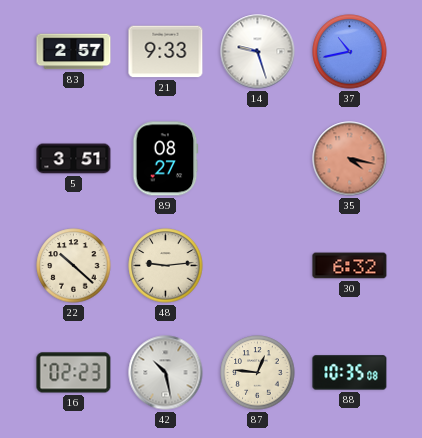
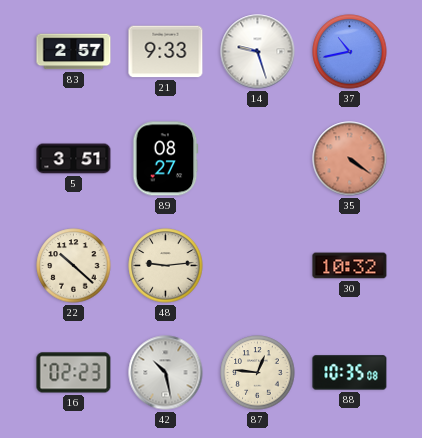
35: 4:17 -> 4:21
30: 6:32 -> 10:32
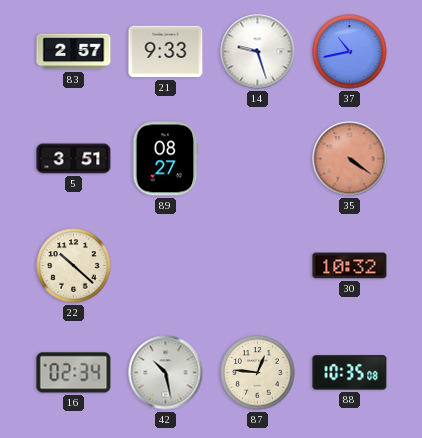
48: 9:14 -> none
16: 02:23 -> 02:34
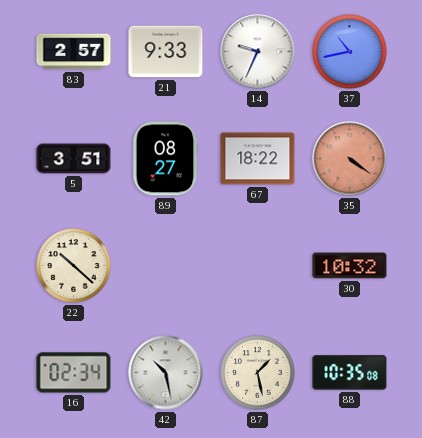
14: 9:27 -> 9:34
67: none -> 18:22
87: 12:46 -> 1:28
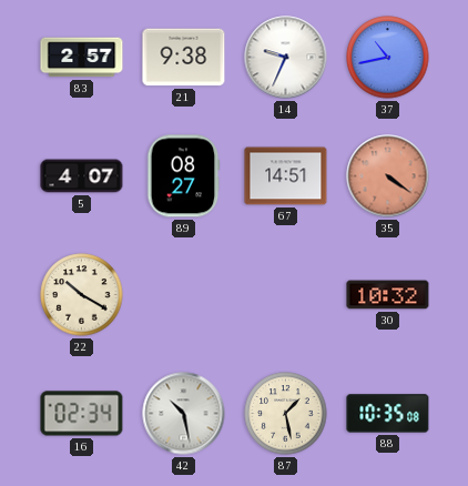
21: 9:33 -> 9:38
5: 3:51 -> 4:07
67: 18:22 -> 14:51
22: 10:22 -> 10:20
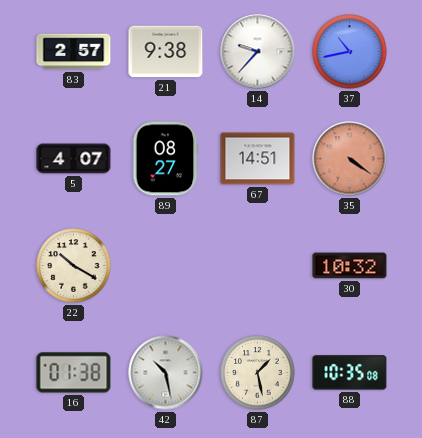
14: 9:34 -> 9:37
16: 02:34 -> 01:38
